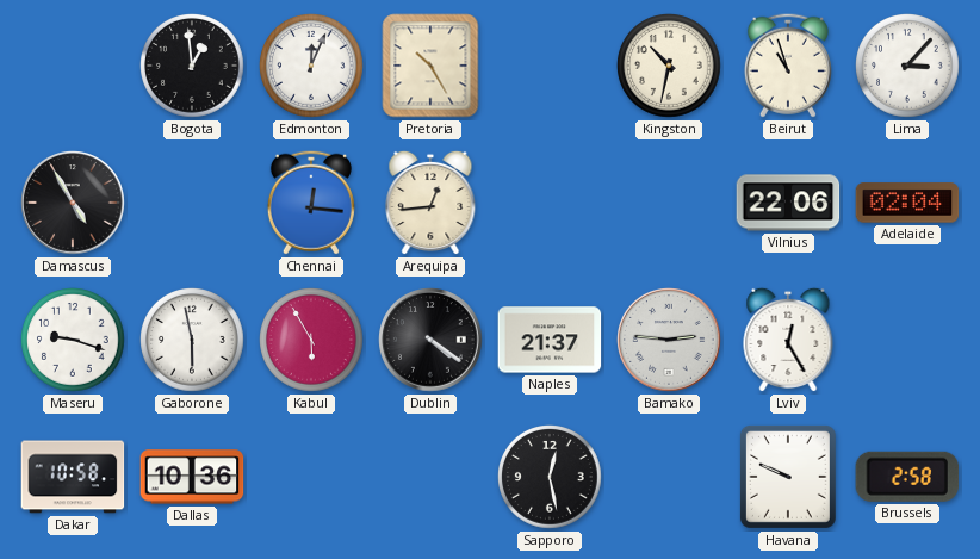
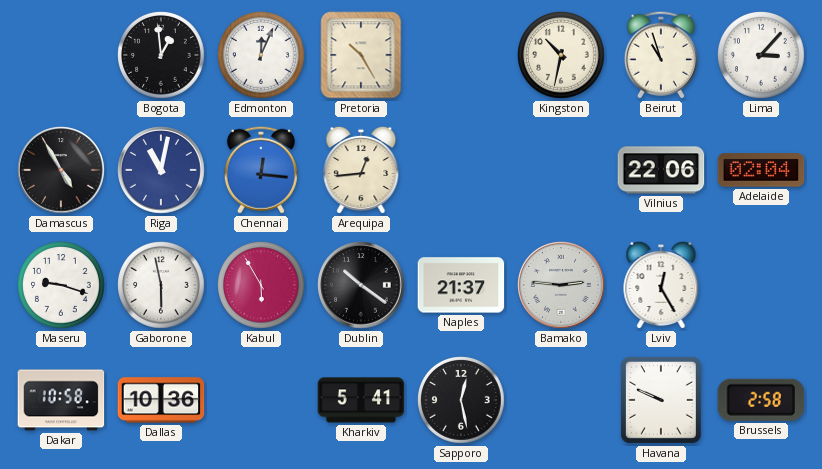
Riga: none -> 11:02
Dublin: 4:21 -> 10:21
Kharkiv: none -> 5:41
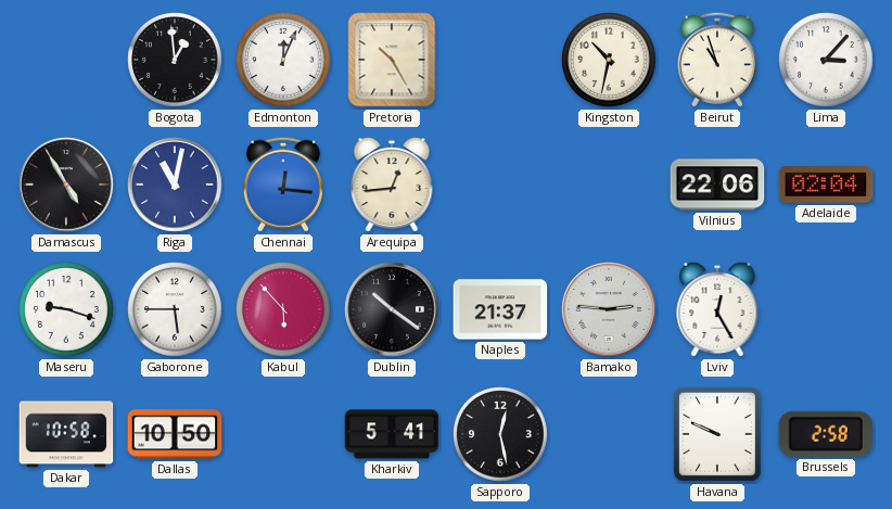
Gaborone: 5:58 -> 5:45
Kabul: 5:55 -> 5:53
Dallas: 10:36 -> 10:50
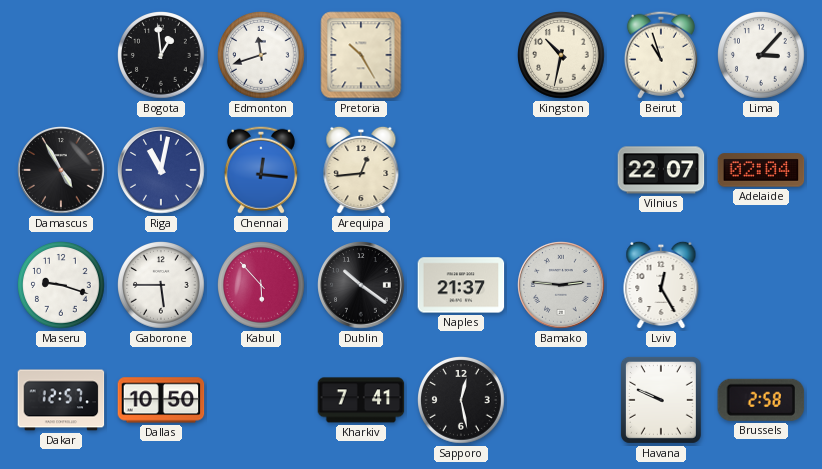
Edmonton: 12:04 -> 11:42
Vilnius: 22:06 -> 22:07
Dakar: 10:58 -> 12:57
Kharkiv: 5:41 -> 7:41
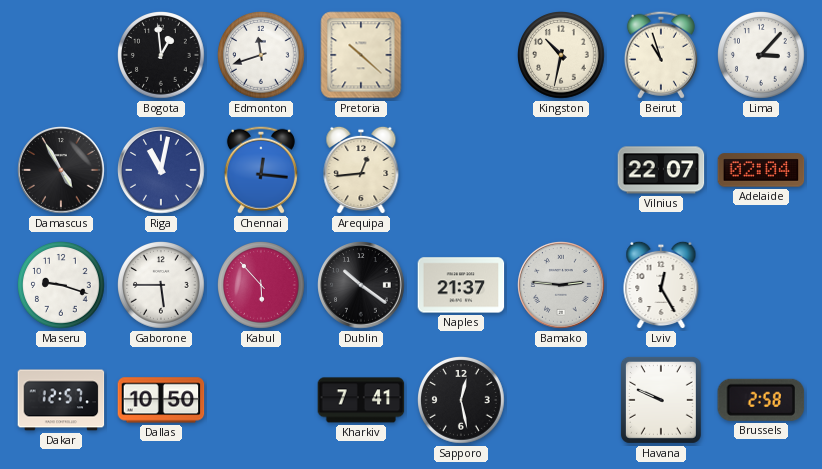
Pretoria: 10:25 -> 10:22
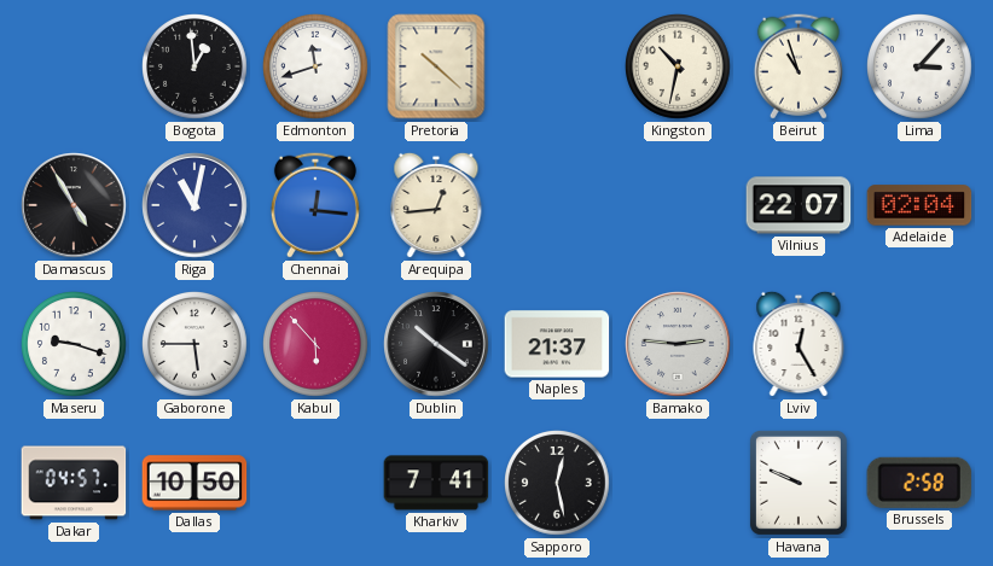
Dakar: 12:57 -> 04:57
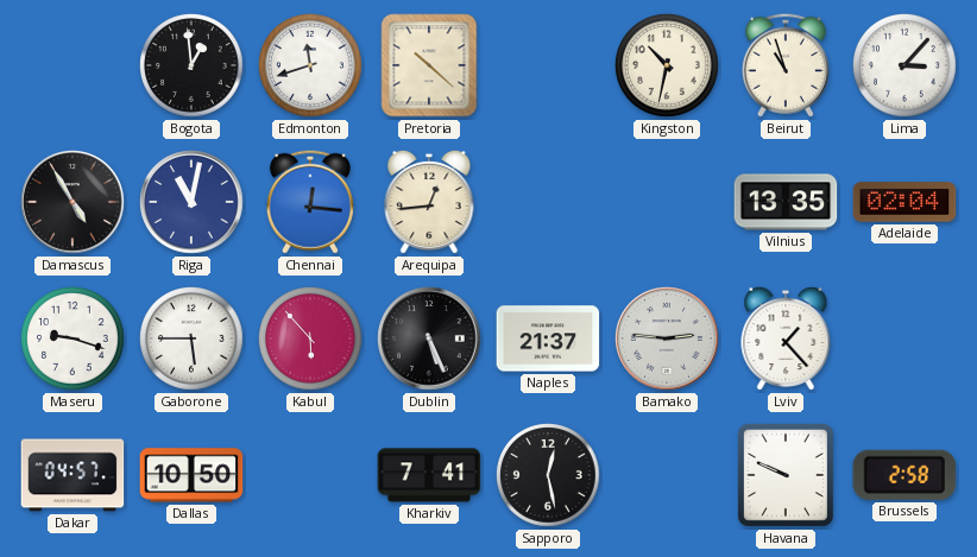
Vilnius: 22:07 -> 13:35
Dublin: 10:21 -> 5:26
Lviv: 12:25 -> 1:23
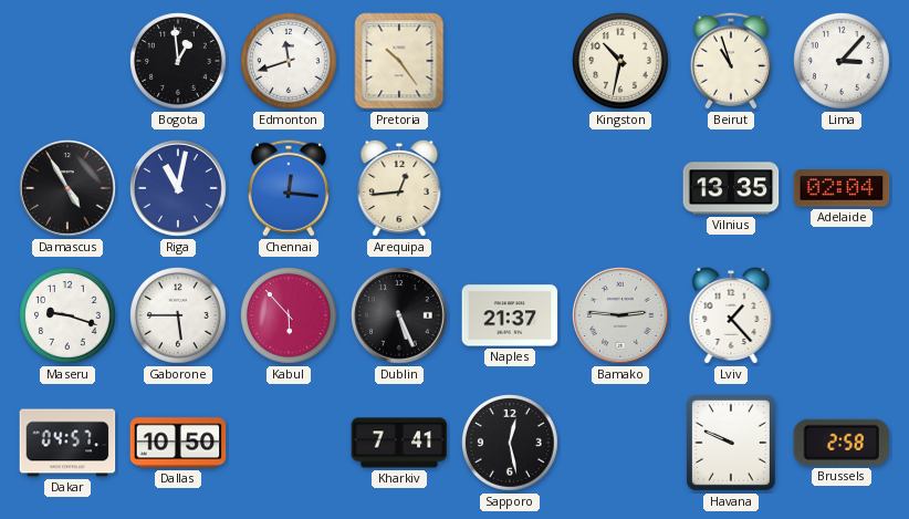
Pretoria: 10:22 -> 10:24
